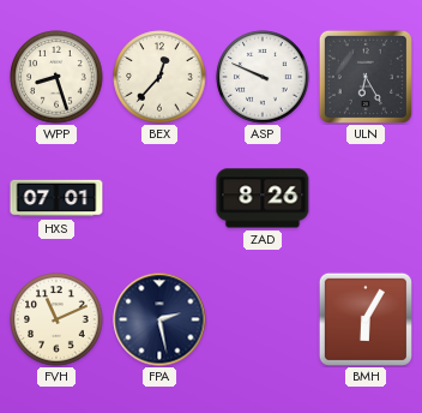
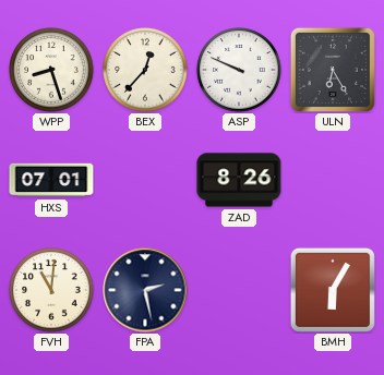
FVH: 11:11 -> 11:01
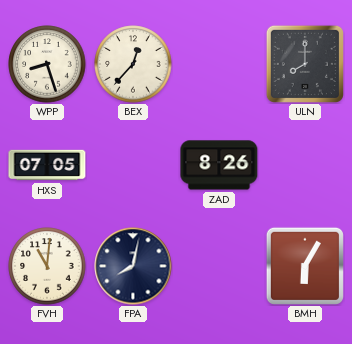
ASP: 9:49 -> none
ULN: 6:25 -> 8:00
HXS: 07:01 -> 07:05
FPA: 2:28 -> 8:02
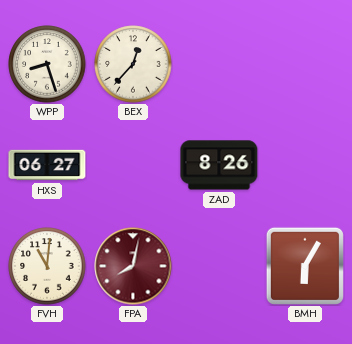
ULN: 8:00 -> none
HXS: 07:05 -> 06:27
FPA dial: navy -> burgundy
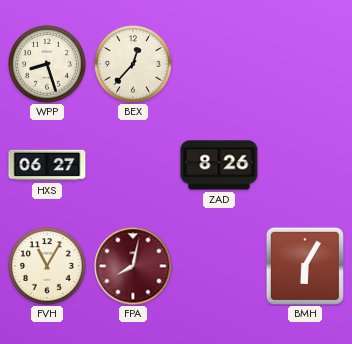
FVH: 11:01 -> 11:05
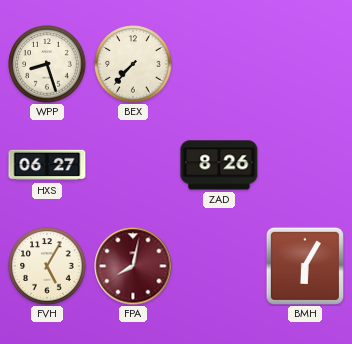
BEX: 12:37 -> 7:37
FVH: 11:05 -> 5:05
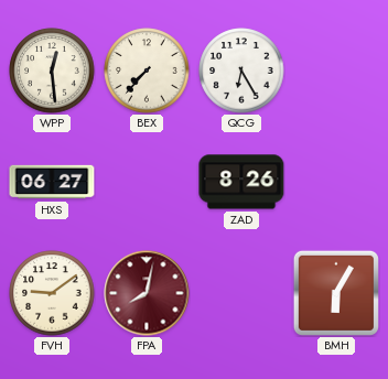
WPP: 8:27 -> 12:29
QCG: none -> 6:25
FVH: 5:05 -> 9:09
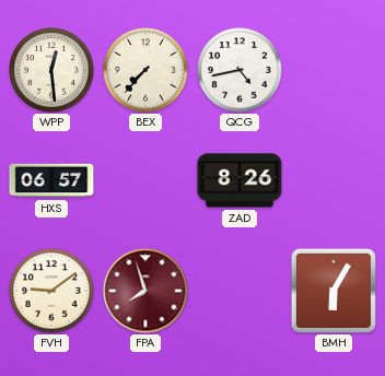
QCG: 6:25 -> 4:43
HXS: 06:27 -> 06:57
FPA: 8:02 -> 7:57
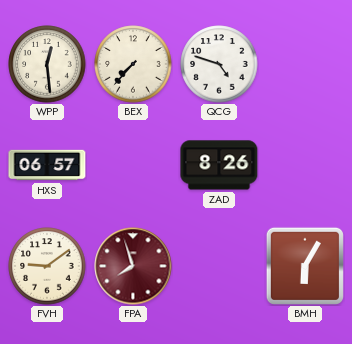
QCG: 4:43 -> 4:48
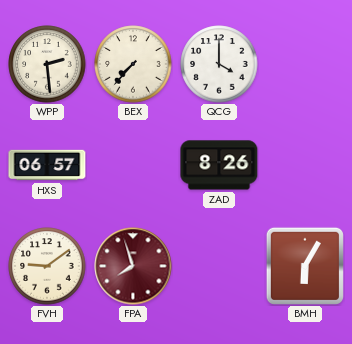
WPP: 12:29 -> 2:29
QCG: 4:48 -> 4:00
